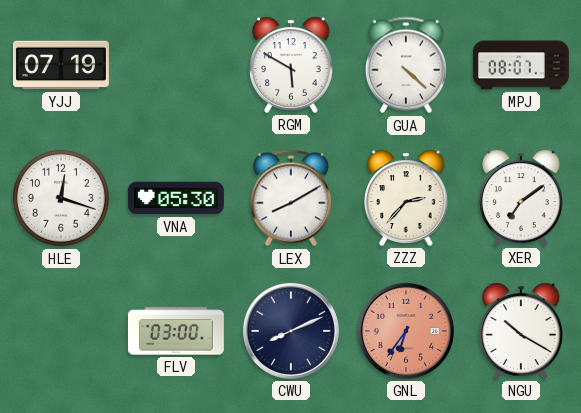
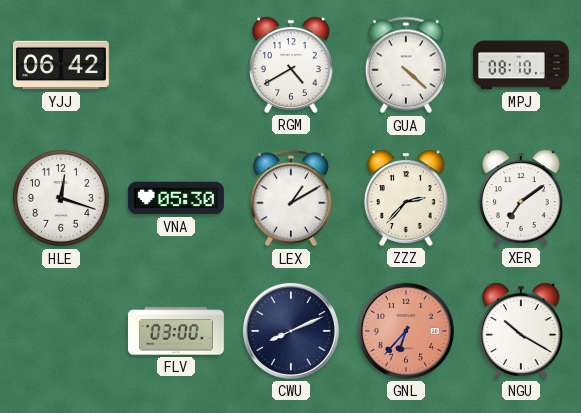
YJJ: 07:19 -> 06:42
RGM: 5:50 -> 4:40
MPJ: 08:07 -> 08:10
LEX: 8:10 -> 1:10
GNL: 6:36 -> 6:37
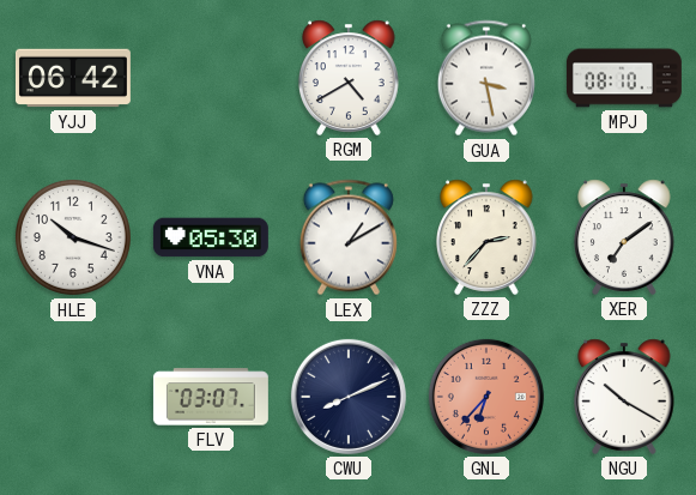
GUA: 4:22 -> 3:28
HLE: 12:18 -> 10:18
FLV: 03:00 -> 03:07
